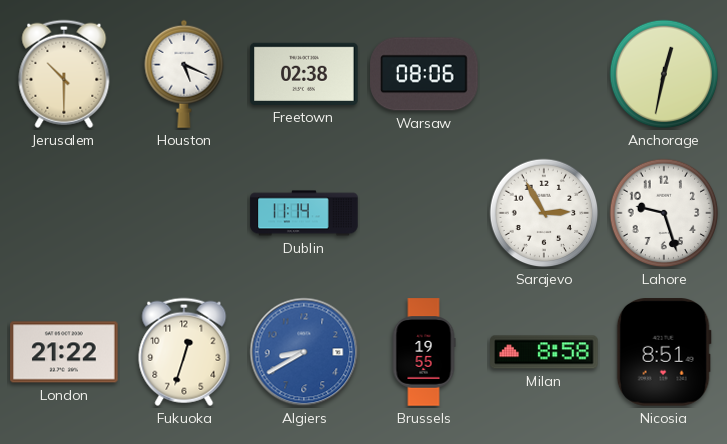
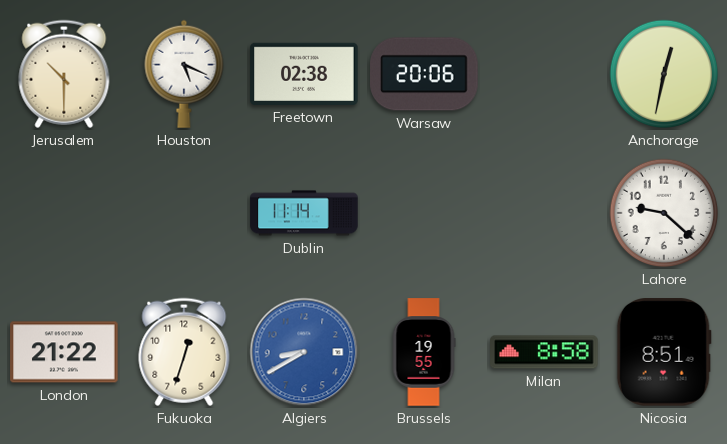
Warsaw: 08:06 -> 20:06
Sarajevo: 2:55 -> none
Lahore: 9:27 -> 9:22
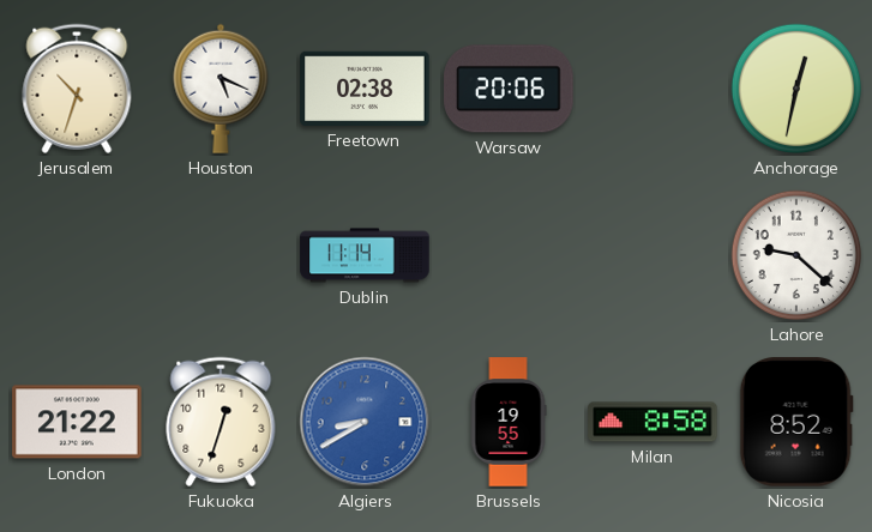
Jerusalem: 10:30 -> 10:33
Nicosia: 8:51 -> 8:52
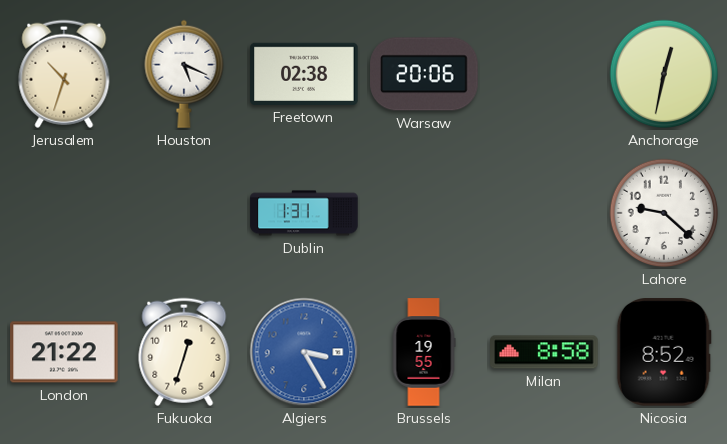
Dublin: 11:14 -> 1:31
Algiers: 8:40 -> 3:25
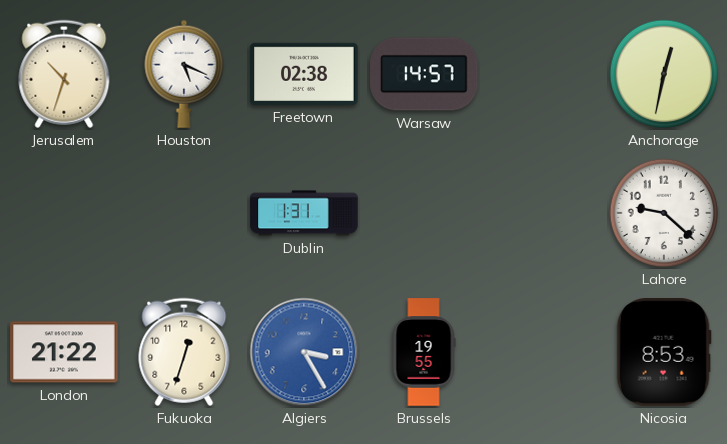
Warsaw: 20:06 -> 14:57
Milan: 8:58 -> none
Nicosia: 8:52 -> 8:53
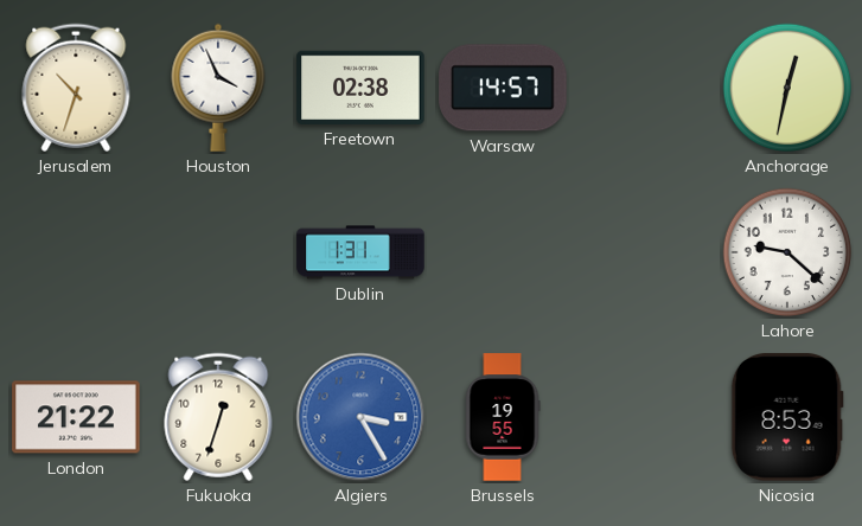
Houston: 5:19 -> 3:56
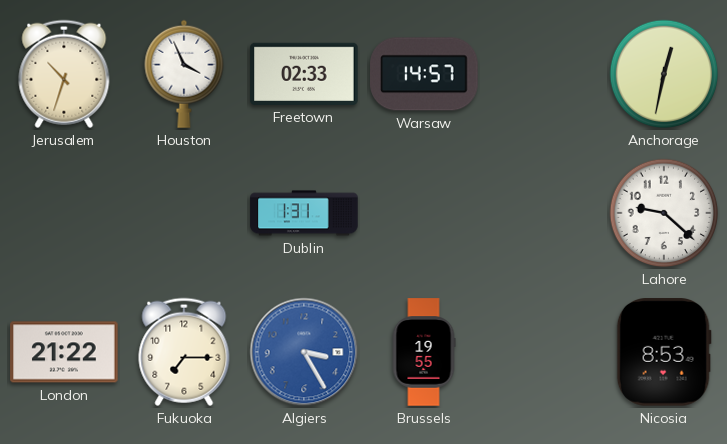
Freetown: 02:38 -> 02:33
Fukuoka: 12:33 -> 7:15
